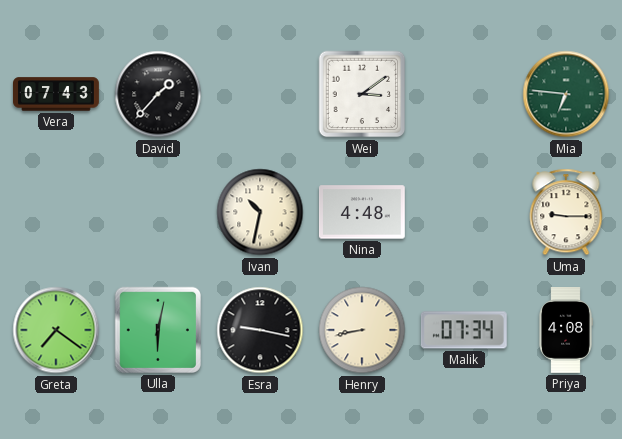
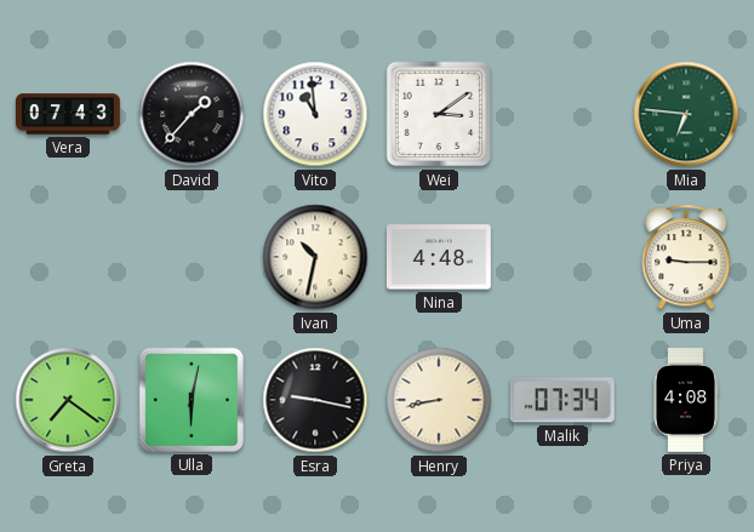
Vito: none -> 10:59
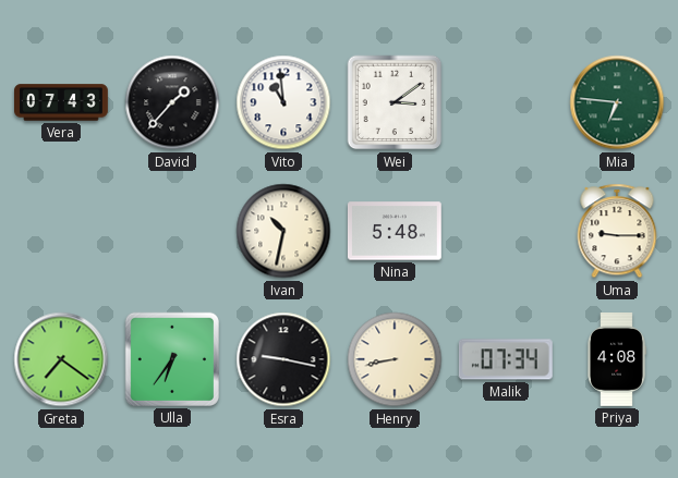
Nina: 4:48 -> 5:48
Ulla: 6:02 -> 6:36
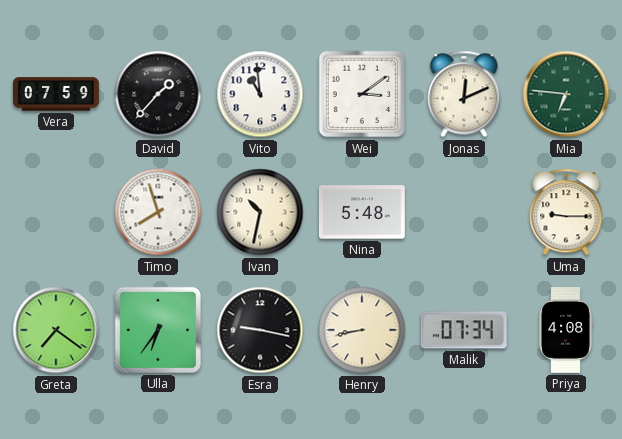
Vera: 07:43 -> 07:59
Jonas: none -> 12:11
Timo: none -> 7:57
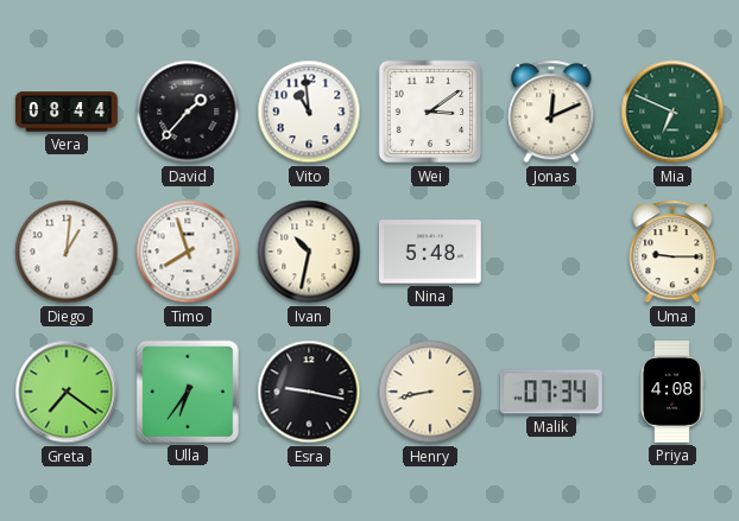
Vera: 07:59 -> 08:44
Mia: 6:46 -> 6:49
Diego: none -> 1:01
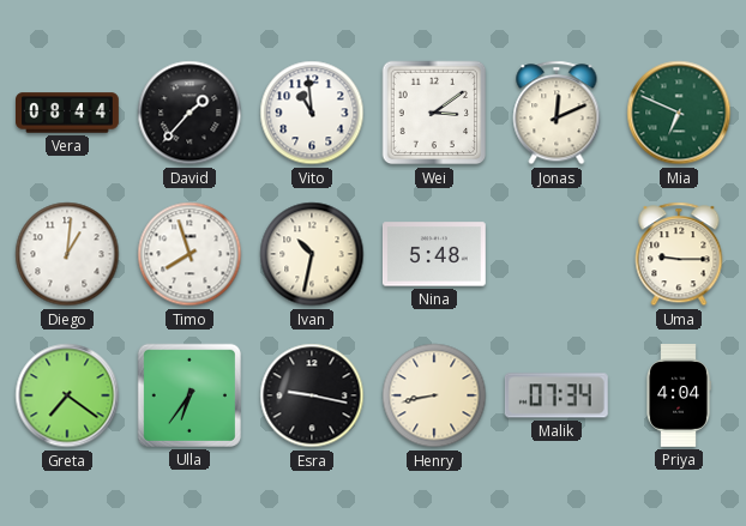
Priya: 4:08 -> 4:04
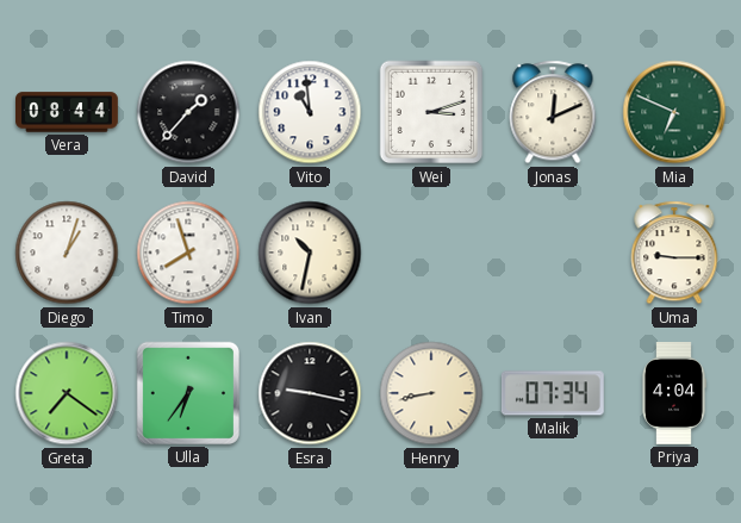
Wei: 3:09 -> 3:12
Diego: 1:01 -> 1:03
Nina: 5:48 -> none
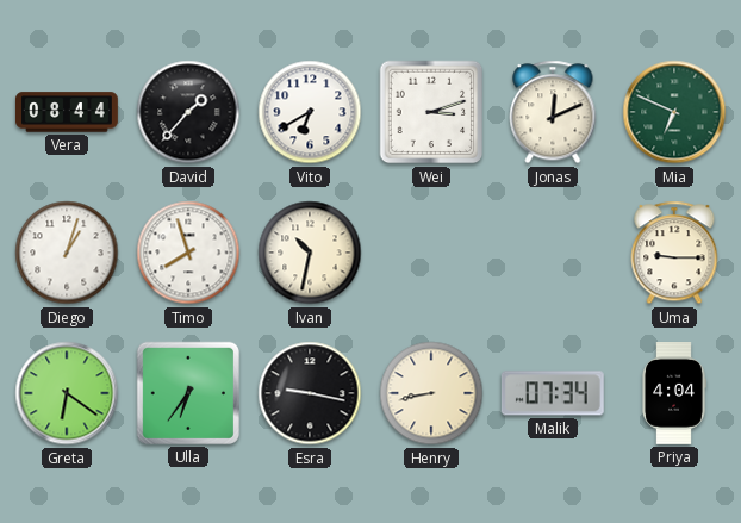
Vito: 10:59 -> 6:40
Greta: 7:21 -> 6:21
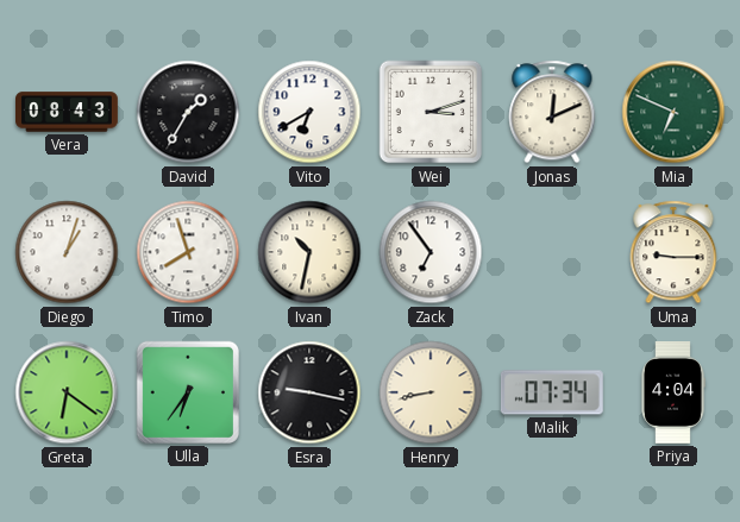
Vera: 08:44 -> 08:43
David: 1:37 -> 1:35
Zack: none -> 6:54
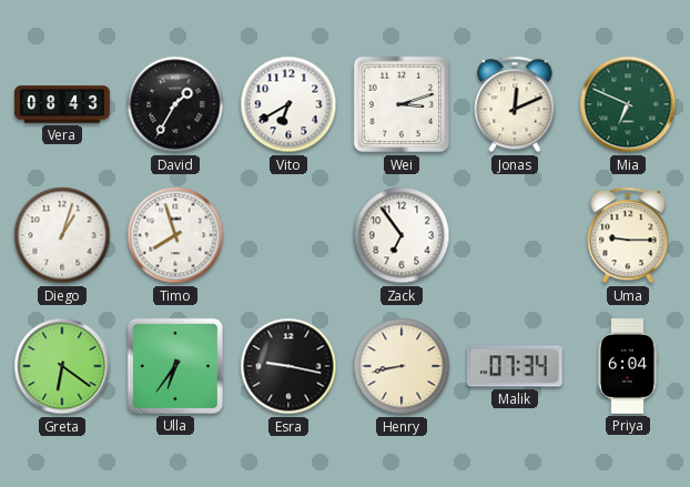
Ivan: 10:32 -> none
Priya: 4:04 -> 6:04
